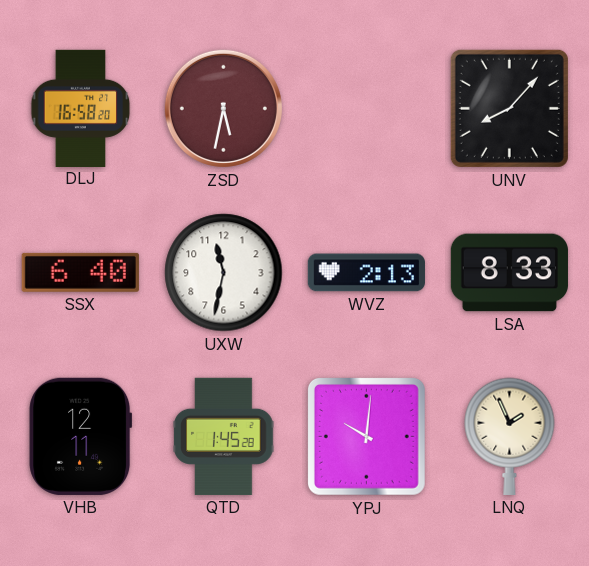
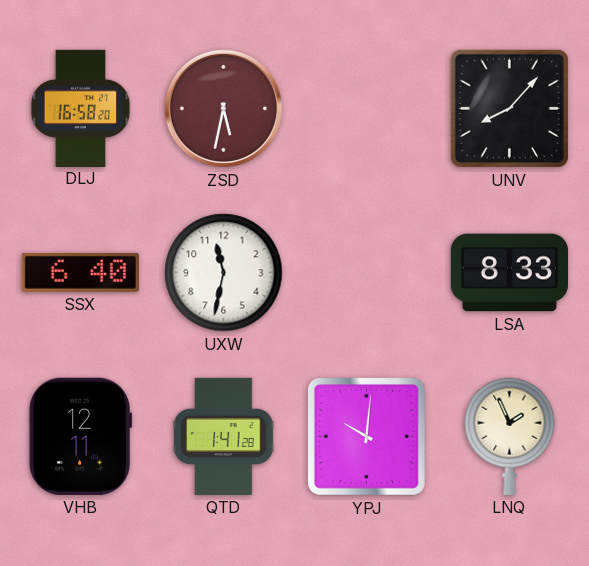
WVZ: 2:13 -> none
QTD: 1:45 -> 1:41
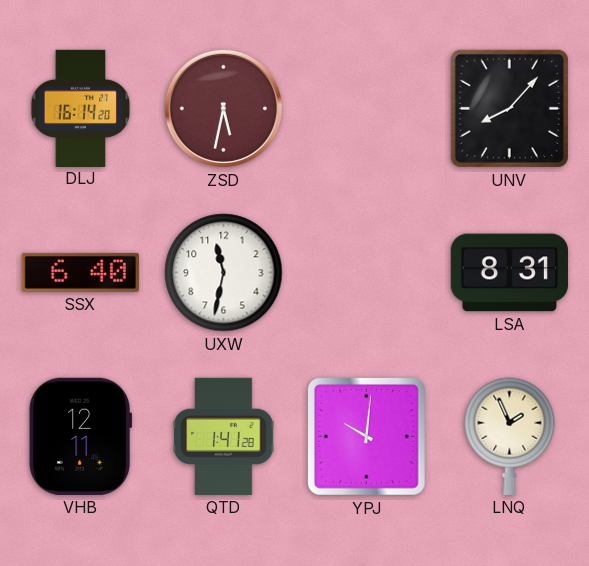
DLJ: 16:58 -> 16:14
LSA: 8:33 -> 8:31
